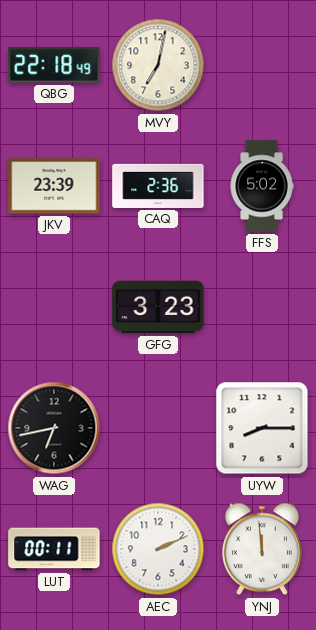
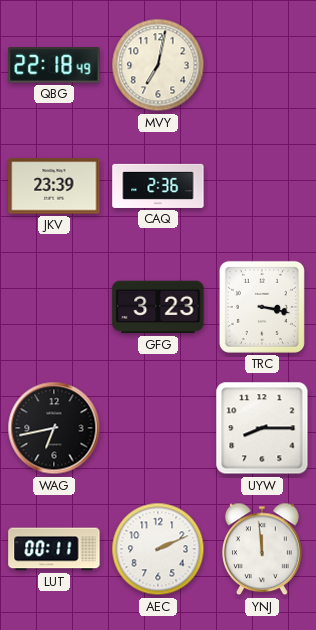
FFS: 5:02 -> none
TRC: none -> 3:17
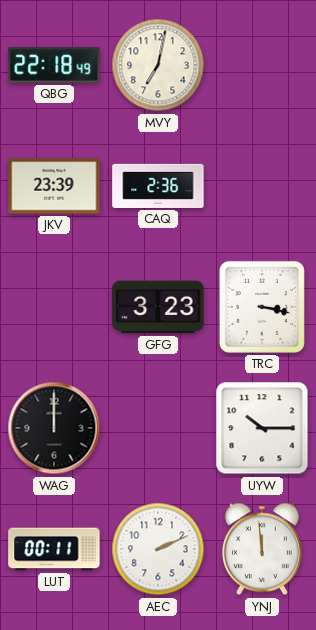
WAG: 6:43 -> 12:00
UYW: 8:15 -> 10:15
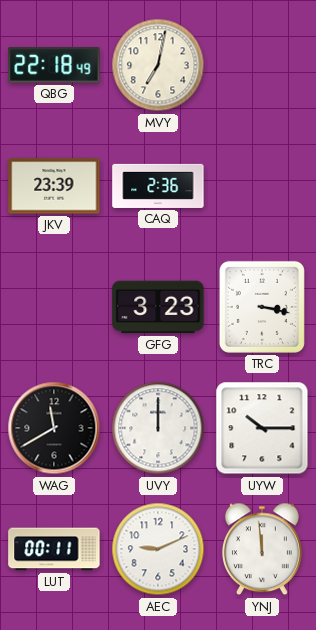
WAG: 12:00 -> 11:40
UVY: none -> 12:00
AEC: 2:11 -> 9:11
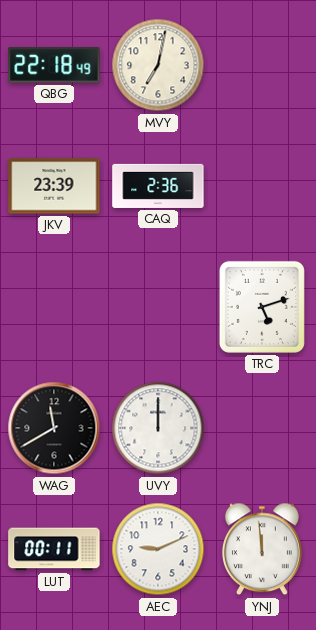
GFG: 3:23 -> none
TRC: 3:17 -> 5:12
UYW: 10:15 -> none
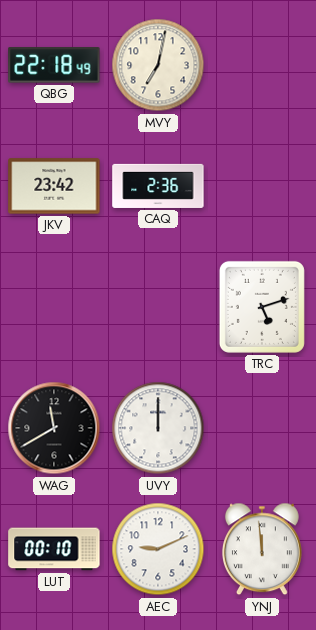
JKV: 23:39 -> 23:42
LUT: 00:11 -> 00:10
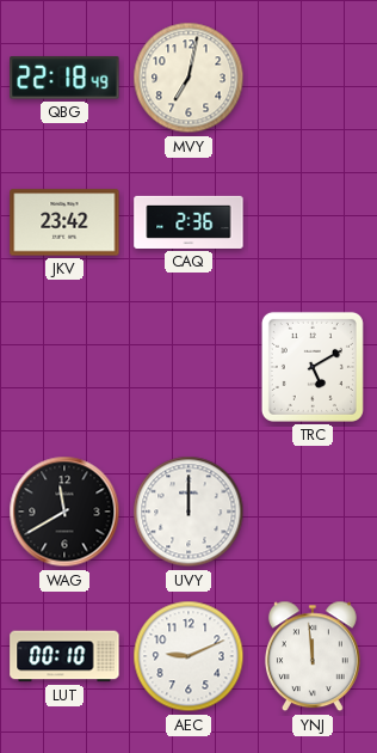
TRC: 5:12 -> 5:10
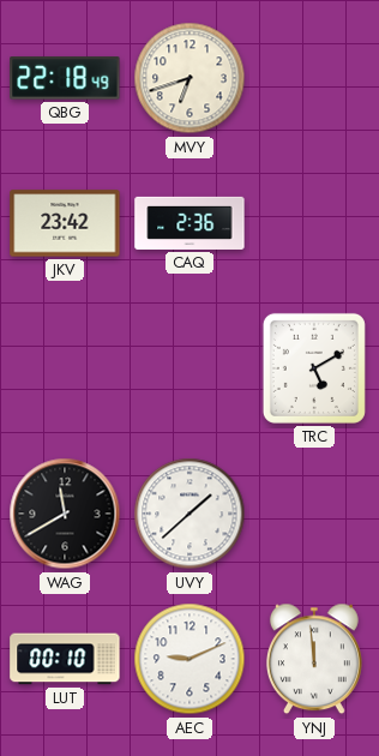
MVY: 7:02 -> 6:42
UVY: 12:00 -> 1:38
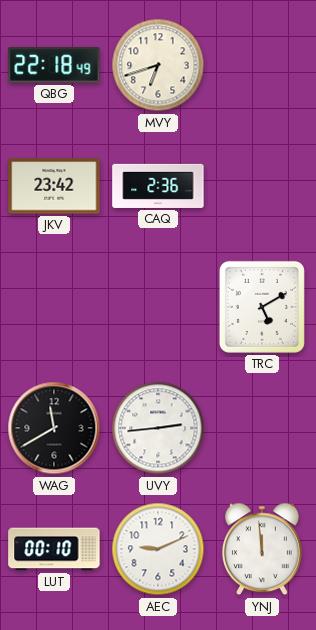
UVY: 1:38 -> 2:44
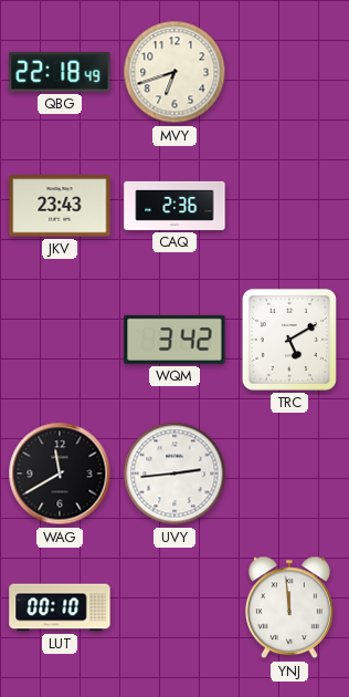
JKV: 23:42 -> 23:43
WQM: none -> 3:42
AEC: 9:11 -> none
